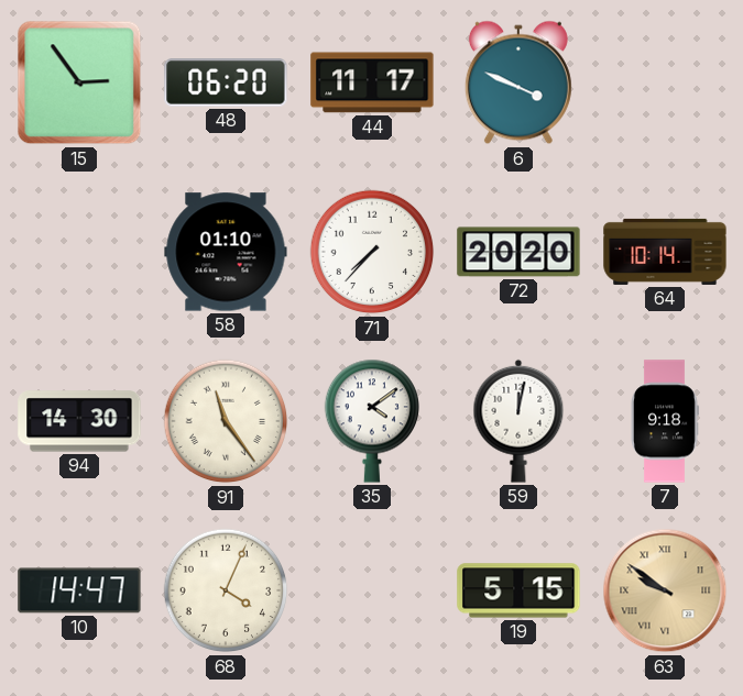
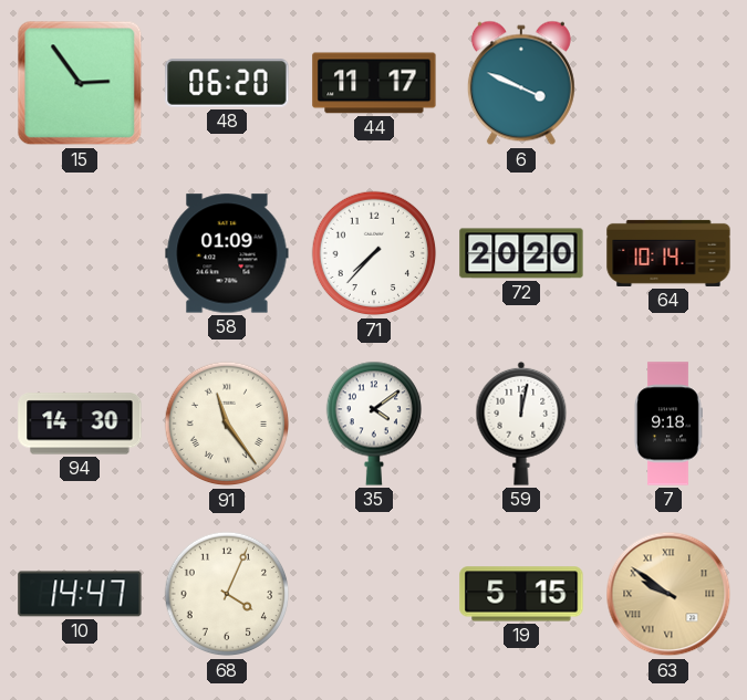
58: 01:10 -> 01:09
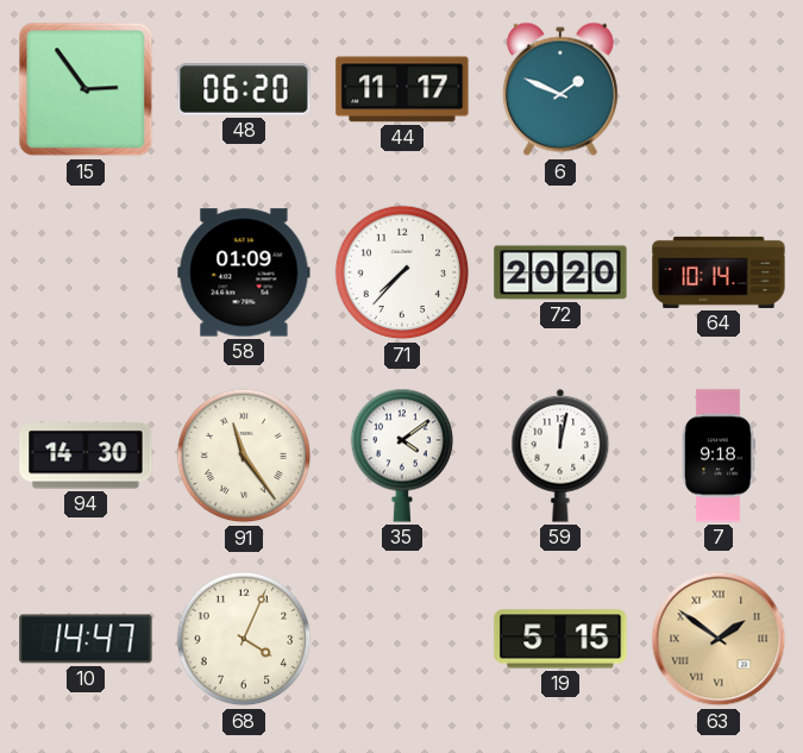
6: 3:49 -> 1:49
63: 9:51 -> 1:51
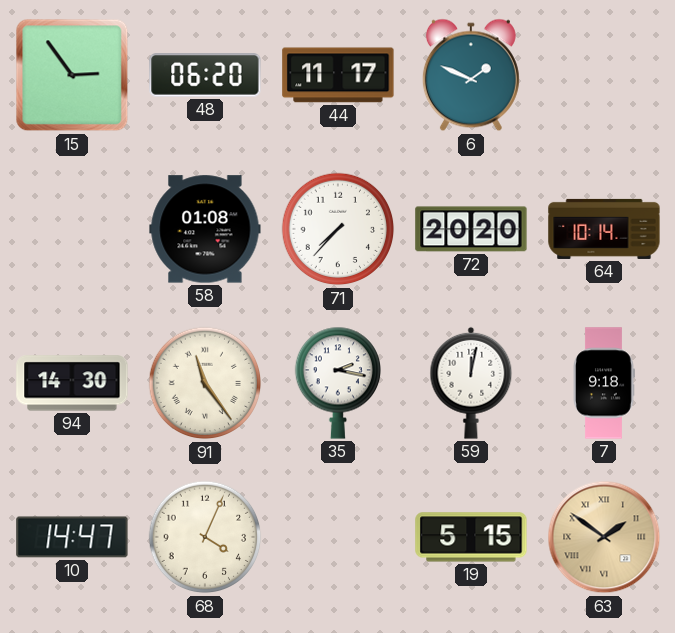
58: 01:09 -> 01:08
35: 4:09 -> 2:17
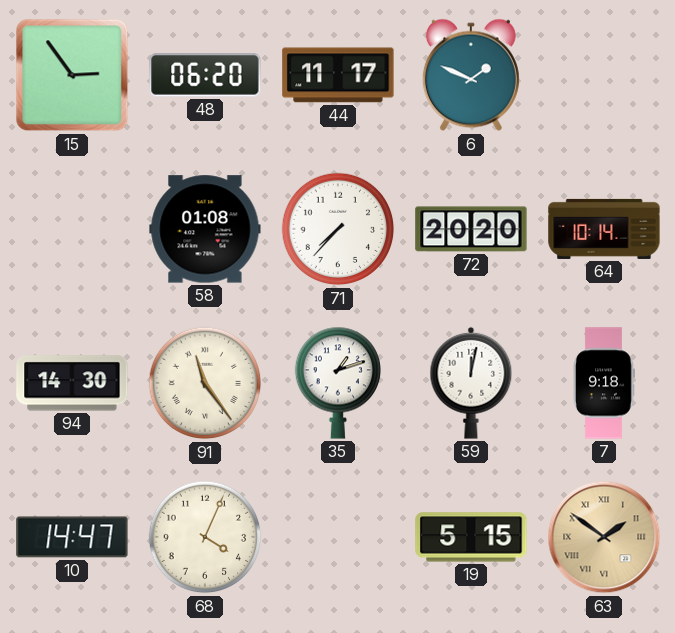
35: 2:17 -> 1:12
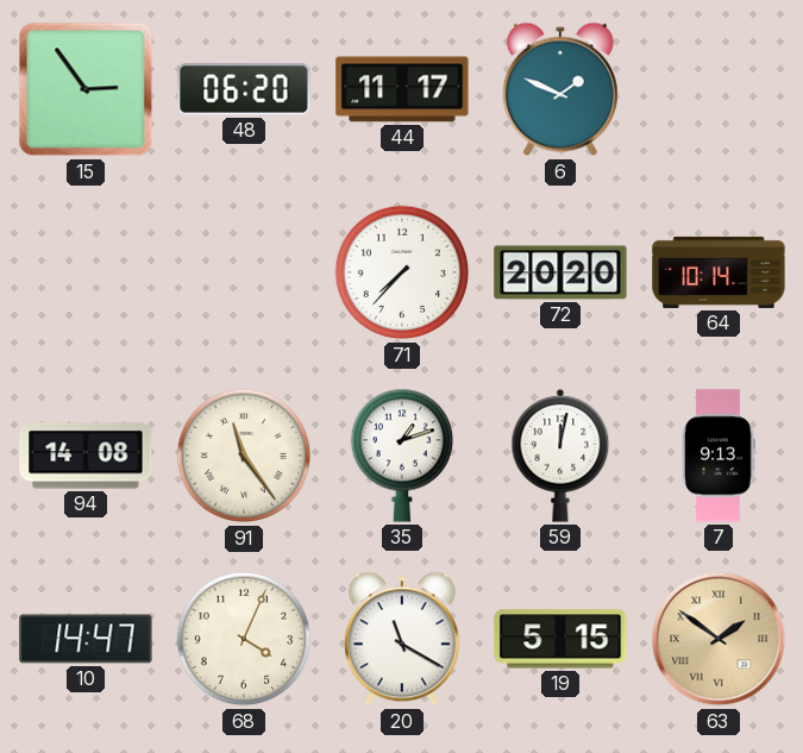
58: 01:08 -> none
94: 14:30 -> 14:08
7: 9:18 -> 9:13
20: none -> 11:20
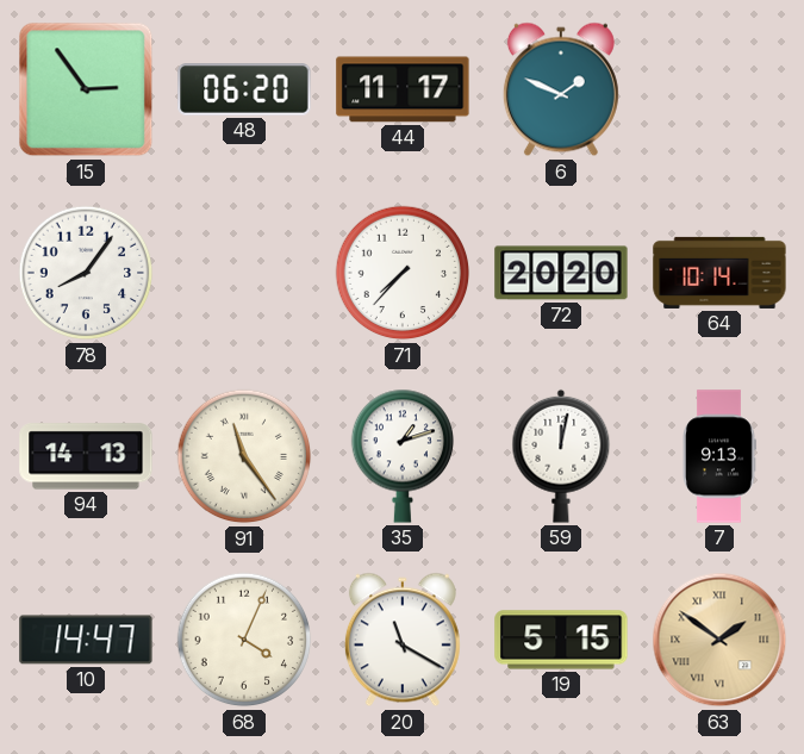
78: none -> 8:06
94: 14:08 -> 14:13
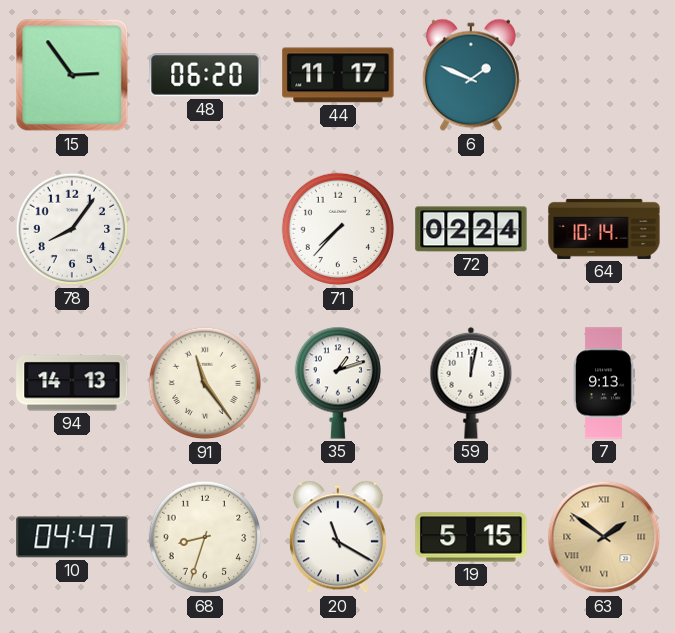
72: 20:20 -> 02:24
10: 14:47 -> 04:47
68: 4:04 -> 8:33
